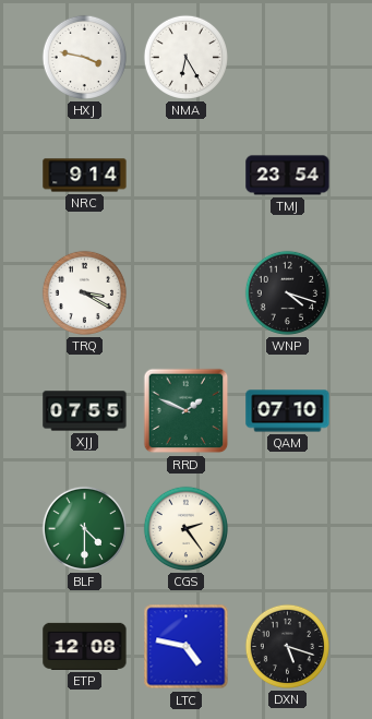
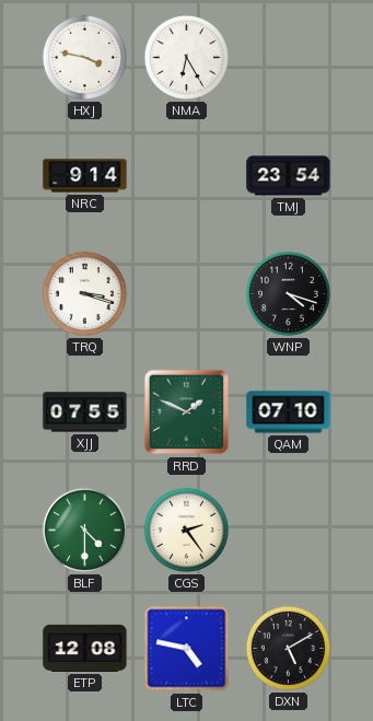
TRQ: 3:20 -> 3:18
DXN: 5:18 -> 5:10
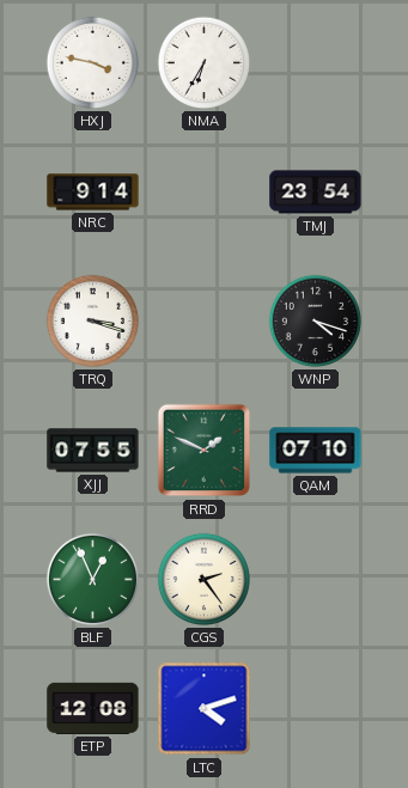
NMA: 6:25 -> 6:35
BLF: 4:30 -> 12:56
LTC: 4:47 -> 4:12
DXN: 5:10 -> none
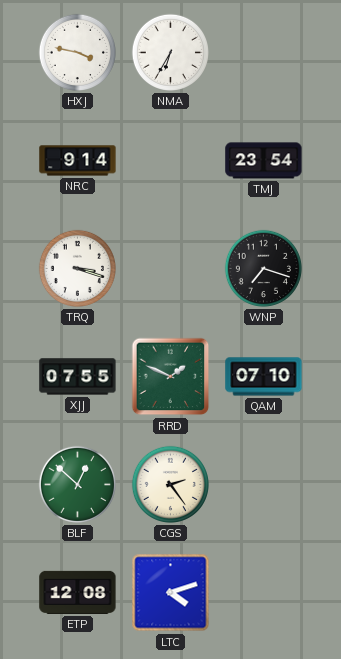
WNP: 4:18 -> 7:18
BLF: 12:56 -> 12:52
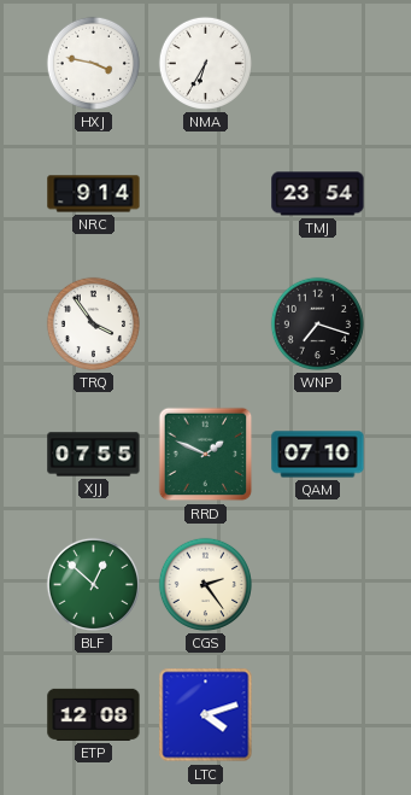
TRQ: 3:18 -> 3:54
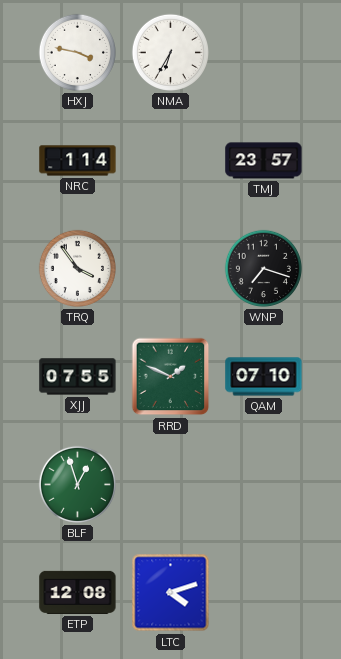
NRC: 9:14 -> 1:14
TMJ: 23:54 -> 23:57
BLF: 12:52 -> 12:57
CGS: 2:24 -> none
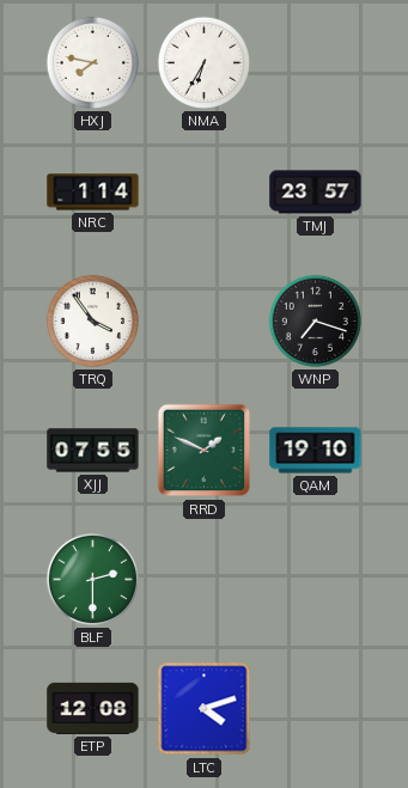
HXJ: 3:47 -> 7:47
QAM: 07:10 -> 19:10
BLF: 12:57 -> 2:30
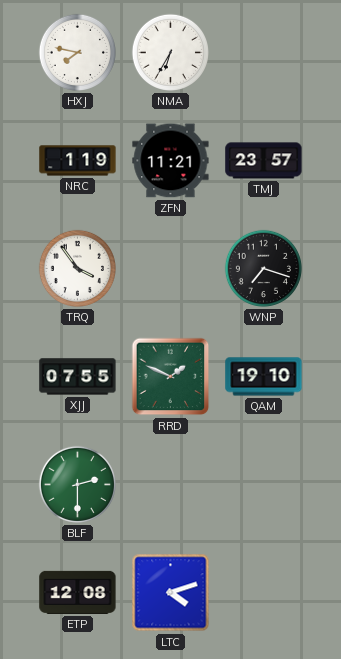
NRC: 1:14 -> 1:19
ZFN: none -> 11:21
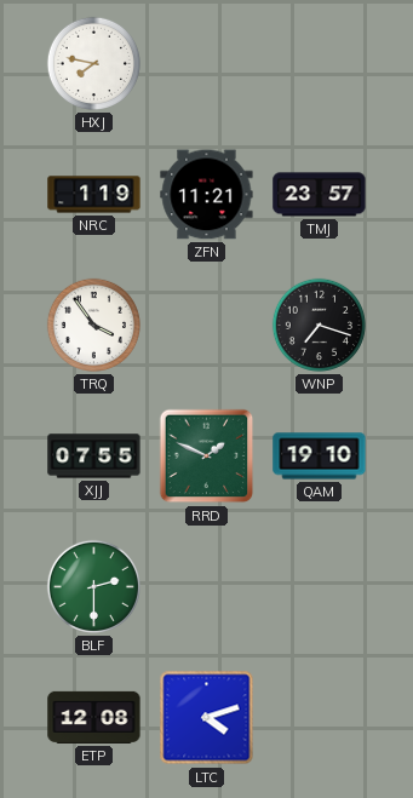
NMA: 6:35 -> none
